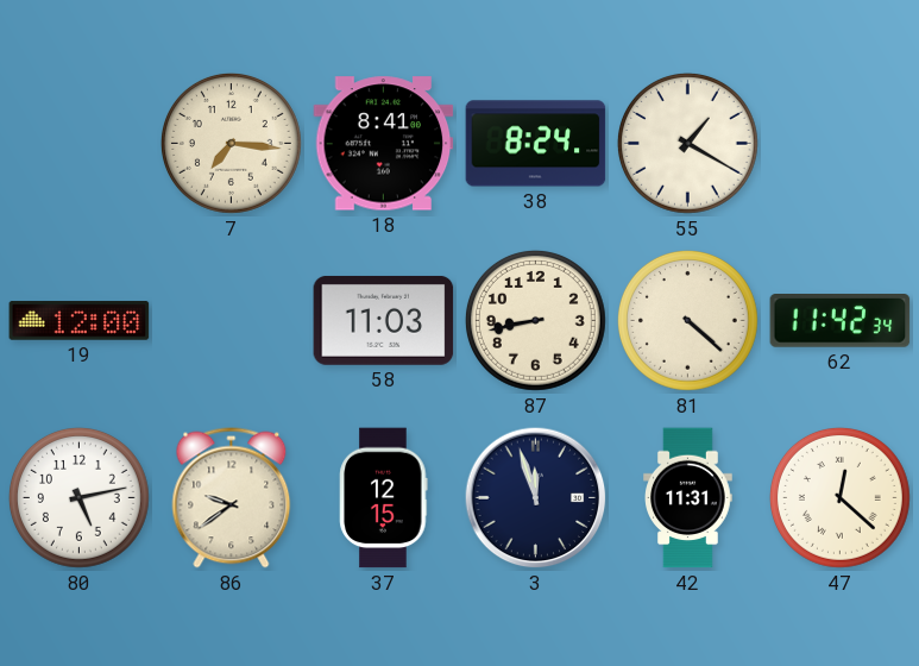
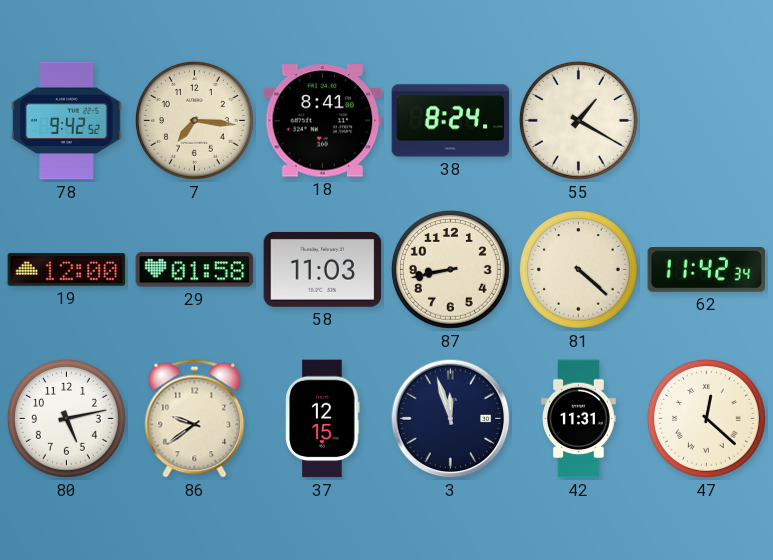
78: none -> 9:42
29: none -> 01:58
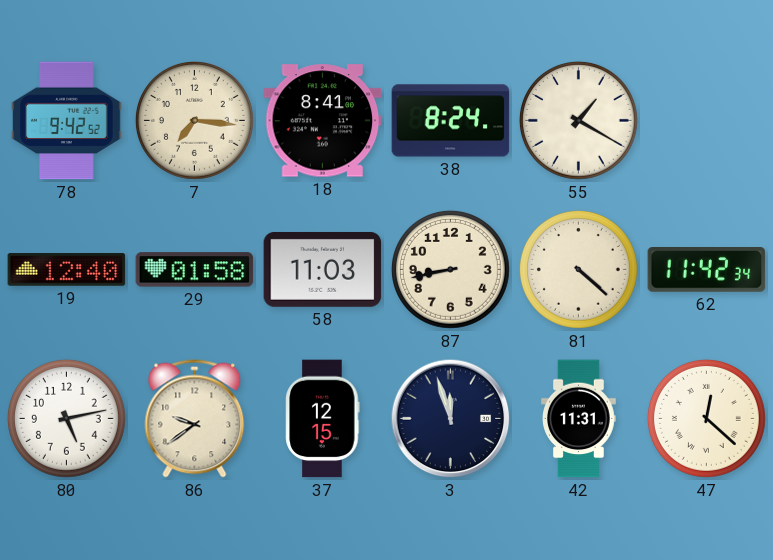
19: 12:00 -> 12:40
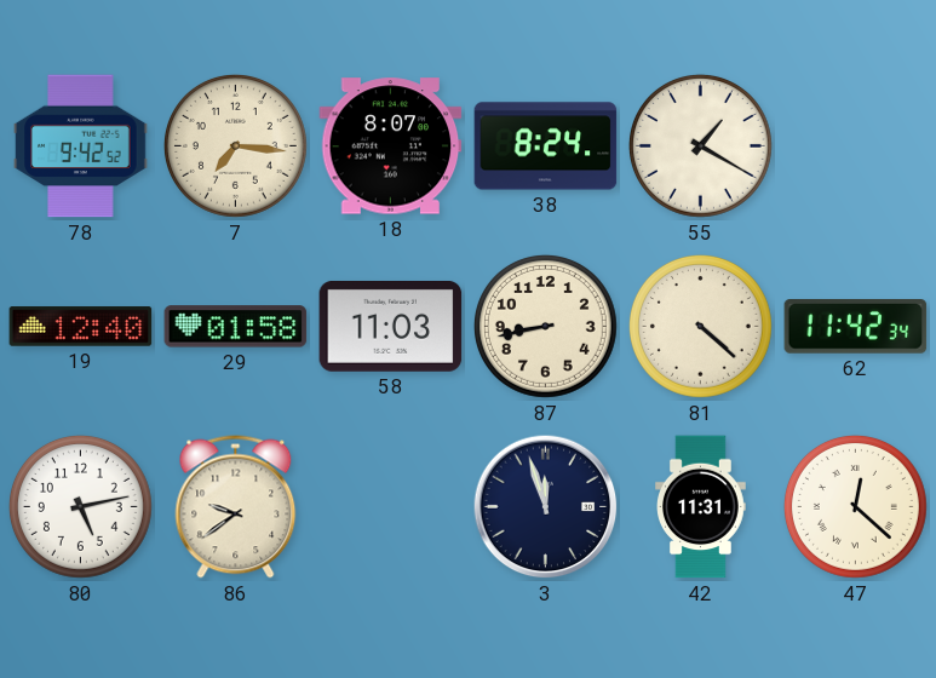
18: 8:41 -> 8:07
37: 12:15 -> none
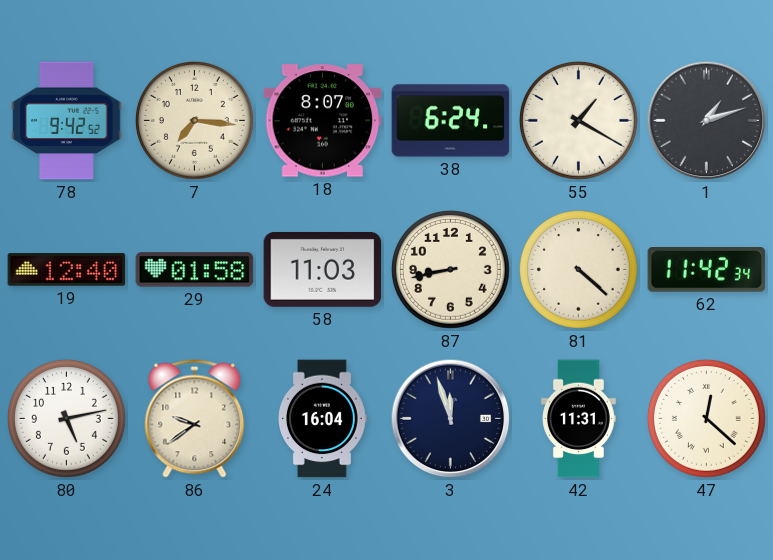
38: 8:24 -> 6:24
1: none -> 1:12
24: none -> 16:04
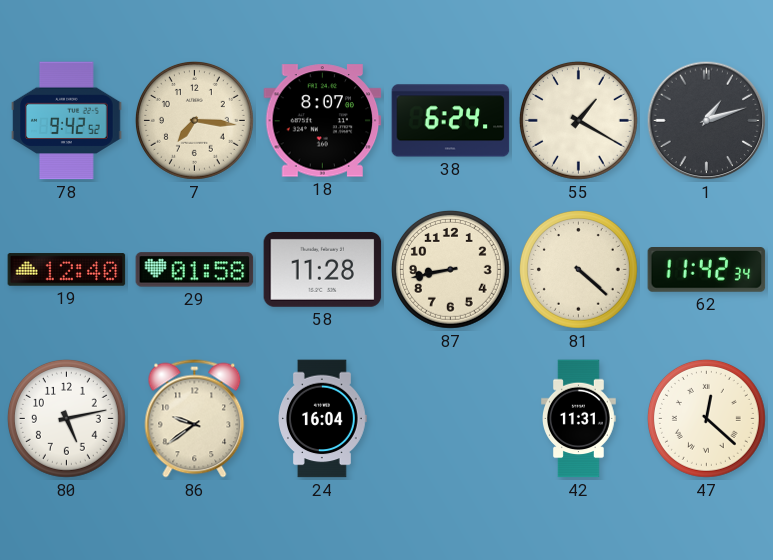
58: 11:03 -> 11:28
3: 11:57 -> none
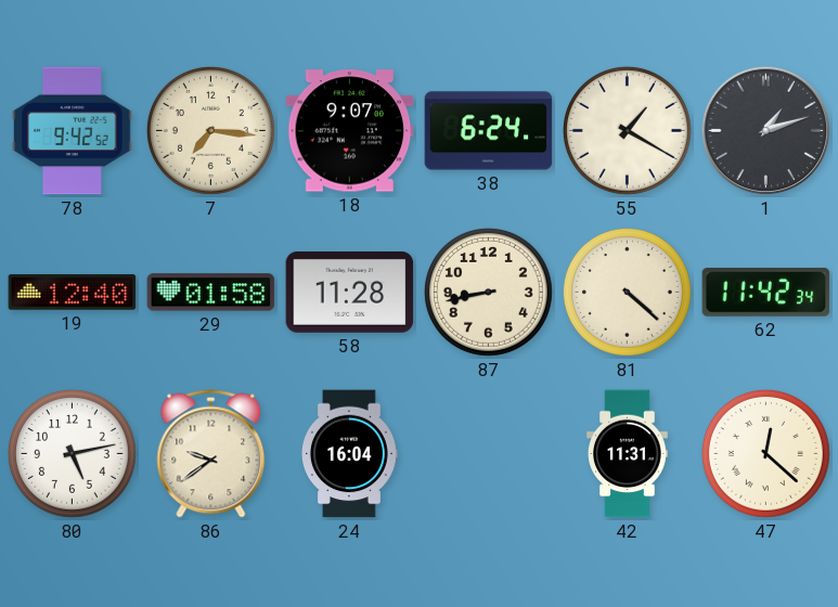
18: 8:07 -> 9:07
